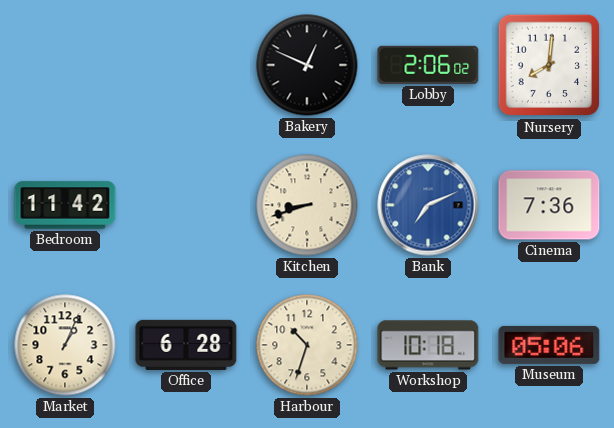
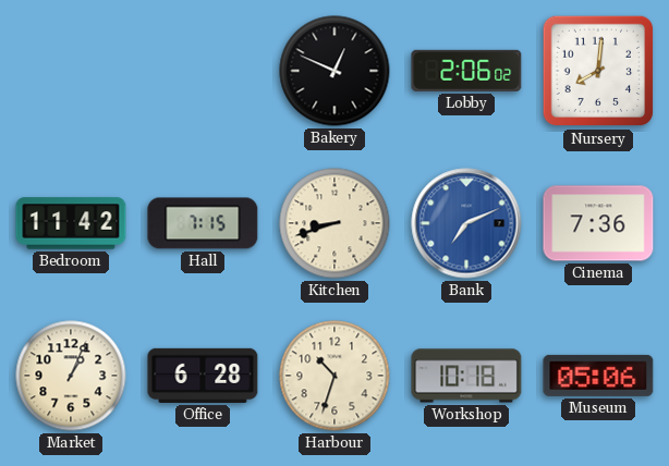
Hall: none -> 7:15
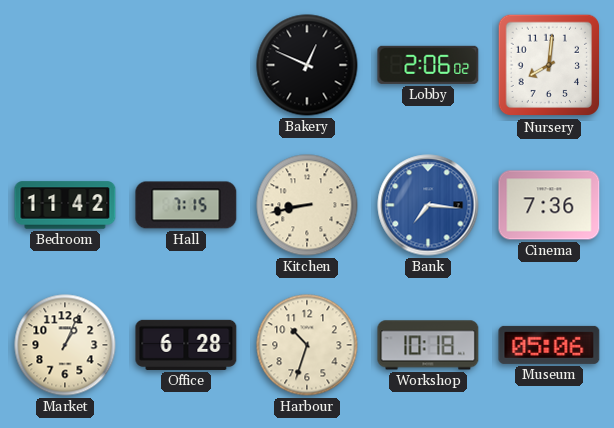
Kitchen: 8:42 -> 8:43
Bank: 7:11 -> 7:16
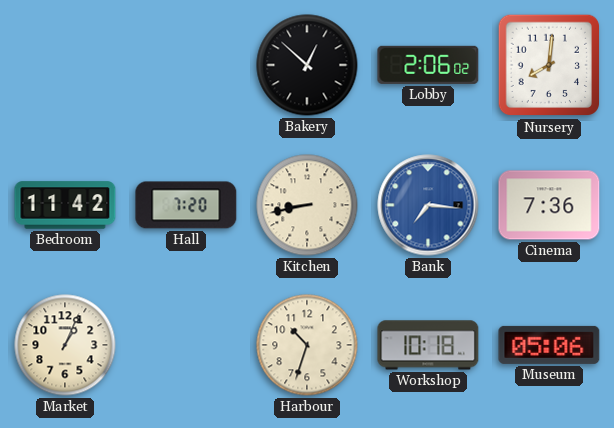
Bakery: 12:49 -> 12:52
Hall: 7:15 -> 7:20
Office: 6:28 -> none
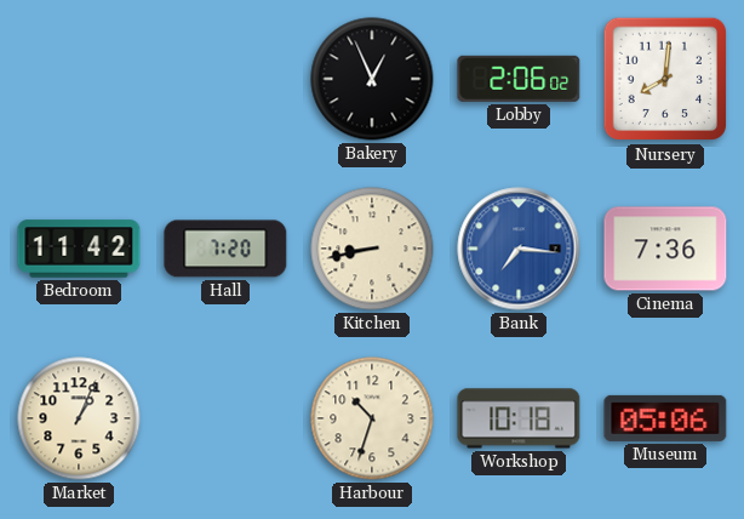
Bakery: 12:52 -> 12:56
